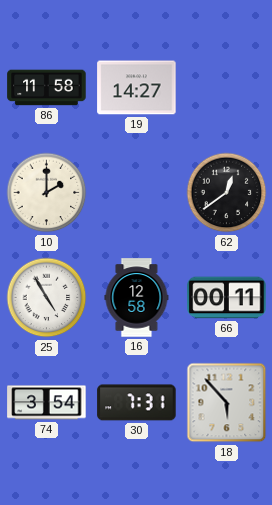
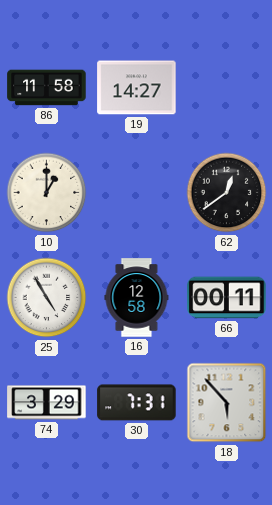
10: 2:00 -> 1:00
74: 3:54 -> 3:29
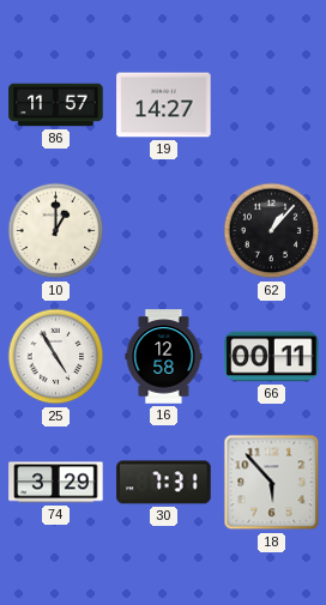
86: 11:58 -> 11:57
62: 12:39 -> 1:07
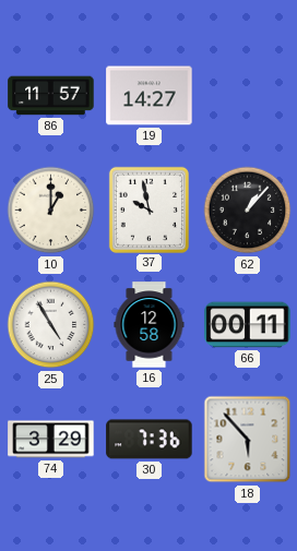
37: none -> 9:58
30: 7:31 -> 7:36
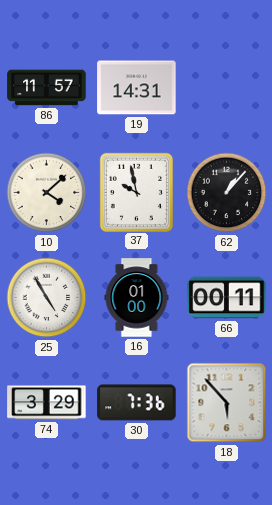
19: 14:27 -> 14:31
10: 1:00 -> 4:08
16: 12:58 -> 01:00
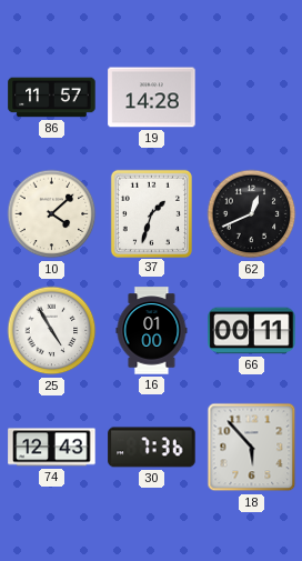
19: 14:31 -> 14:28
37: 9:58 -> 1:33
62: 1:07 -> 12:41
74: 3:29 -> 12:43
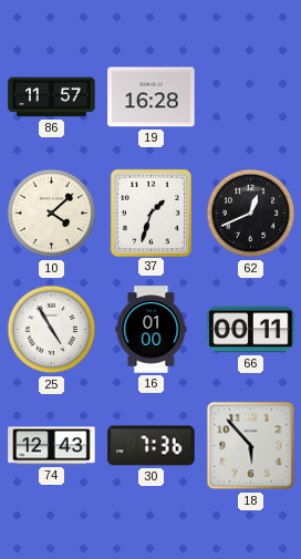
19: 14:28 -> 16:28
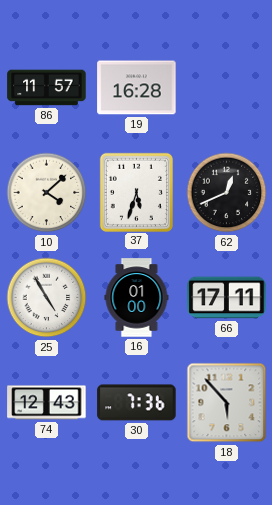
37: 1:33 -> 5:33
66: 00:11 -> 17:11
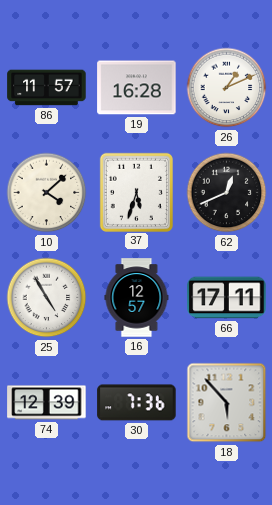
26: none -> 1:11
16: 01:00 -> 12:57
74: 12:43 -> 12:39
